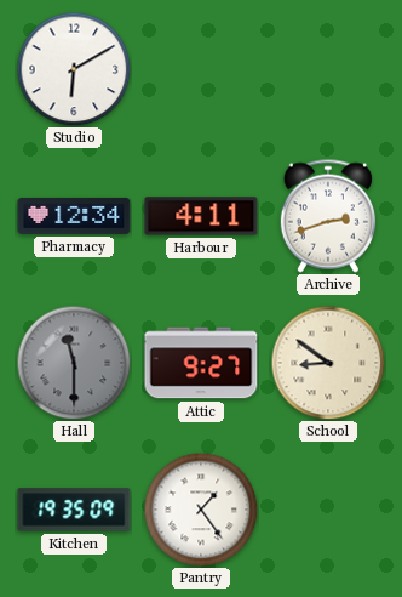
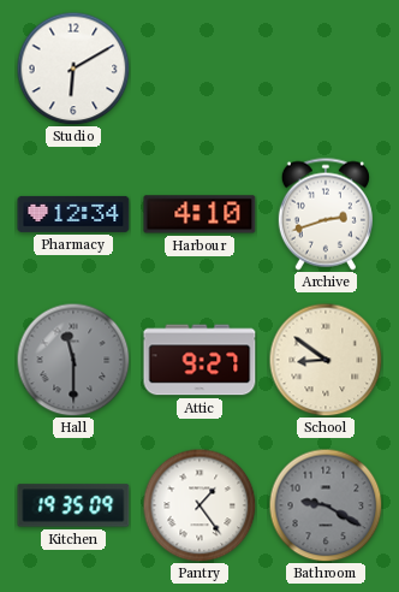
Harbour: 4:11 -> 4:10
Bathroom: none -> 9:20
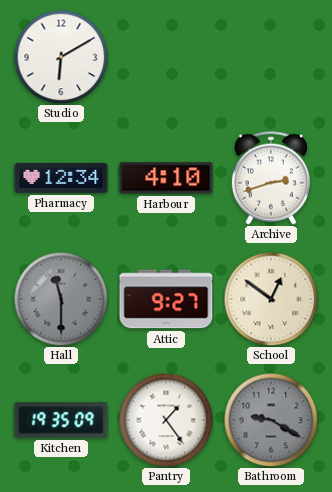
School: 8:51 -> 12:51
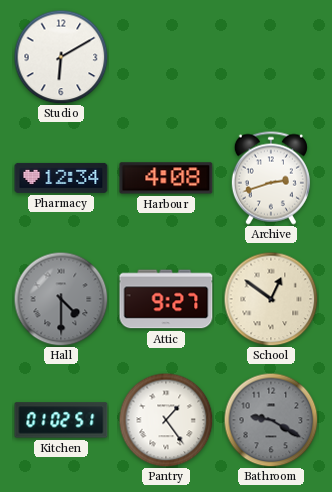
Harbour: 4:10 -> 4:08
Hall: 11:30 -> 4:30
Kitchen: 19:35 -> 01:02
